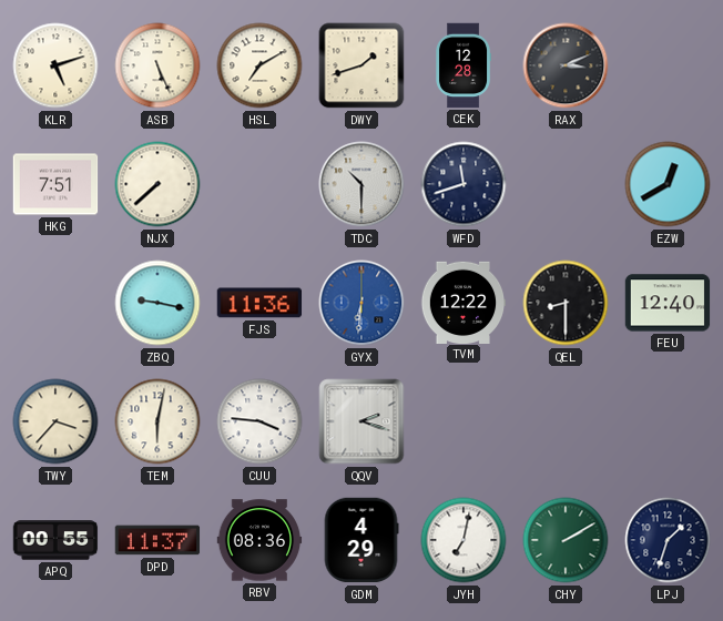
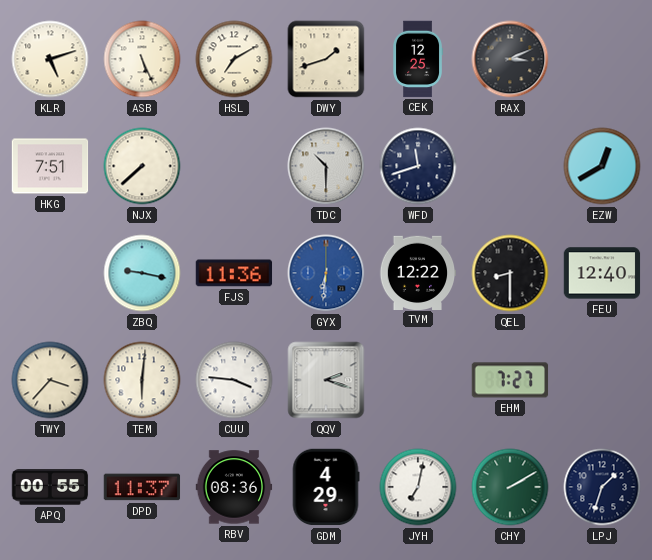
CEK: 12:28 -> 12:25
TEM: 6:02 -> 6:01
EHM: none -> 7:27
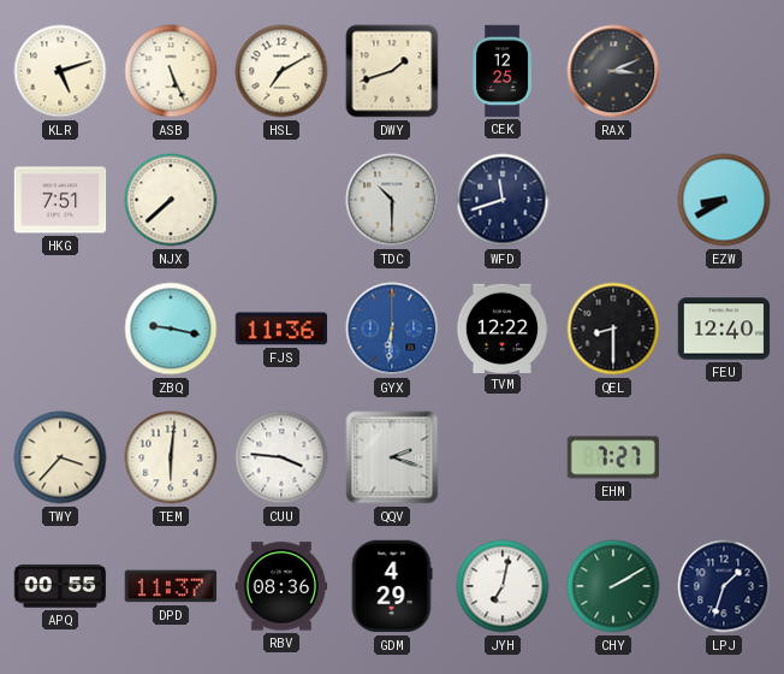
EZW: 12:40 -> 8:40
